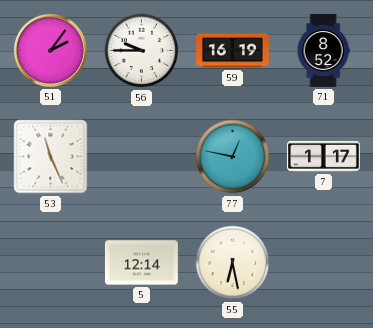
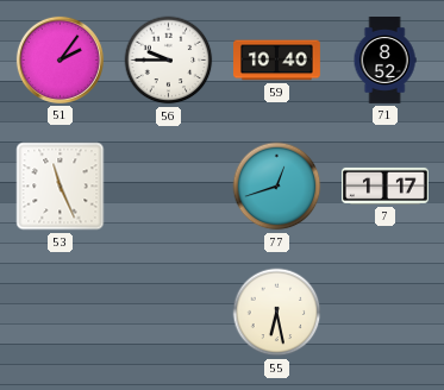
59: 16:19 -> 10:40
77: 12:47 -> 12:42
5: 12:14 -> none
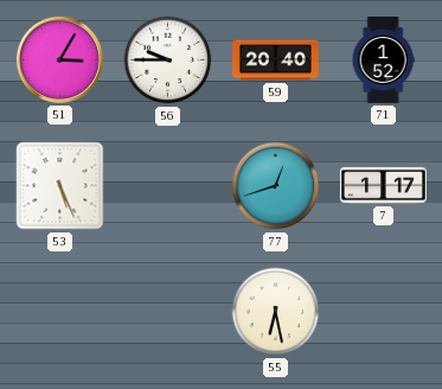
51: 2:06 -> 3:05
59: 10:40 -> 20:40
71: 8:52 -> 1:52
53: 11:26 -> 5:26
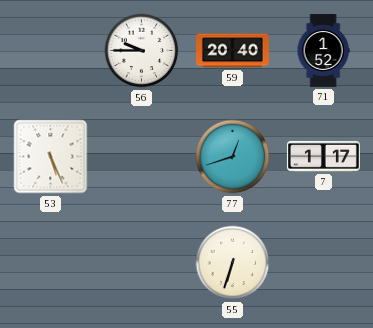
51: 3:05 -> none
55: 6:28 -> 6:33
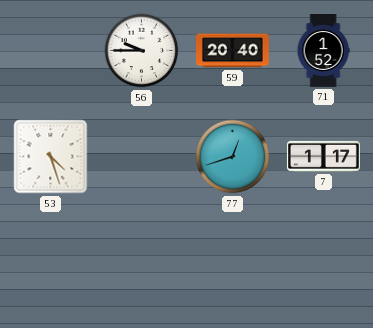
53: 5:26 -> 4:27
55: 6:33 -> none
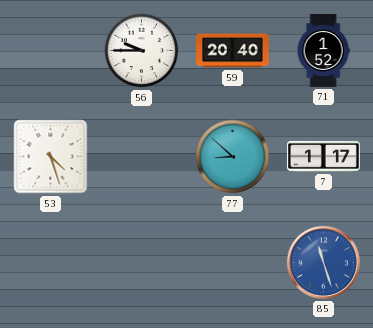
77: 12:42 -> 8:52
85: none -> 11:27
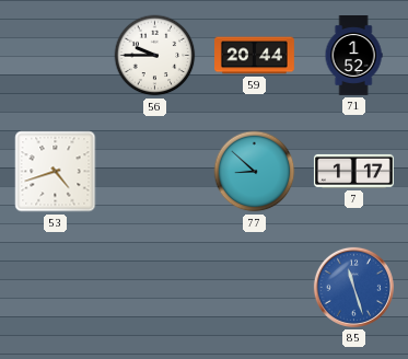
59: 20:40 -> 20:44
53: 4:27 -> 4:42
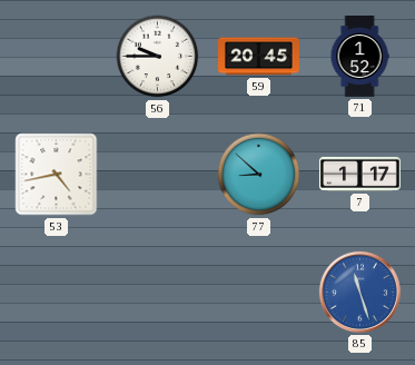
59: 20:44 -> 20:45
53: 4:42 -> 4:43
